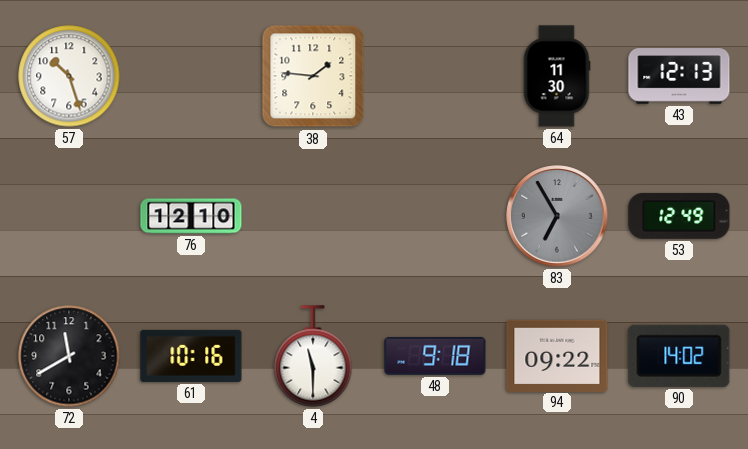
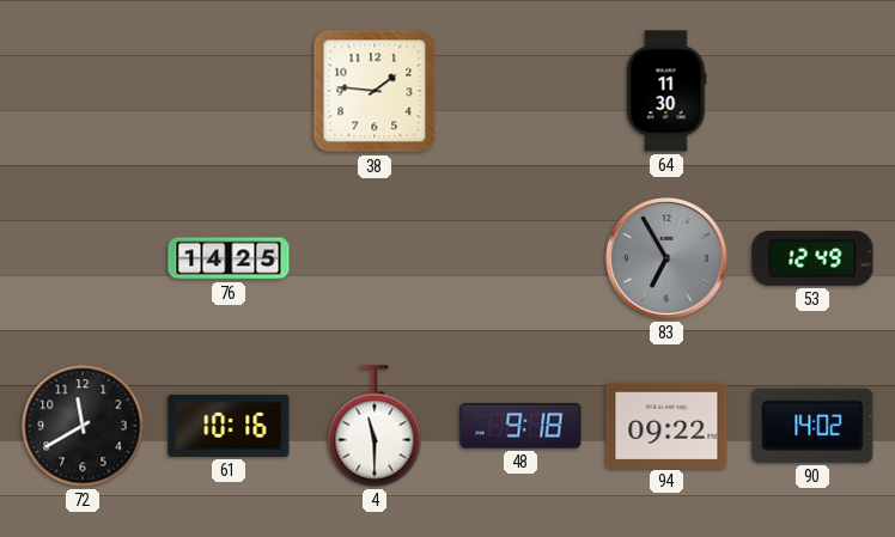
57: 10:27 -> none
43: 12:13 -> none
76: 12:10 -> 14:25
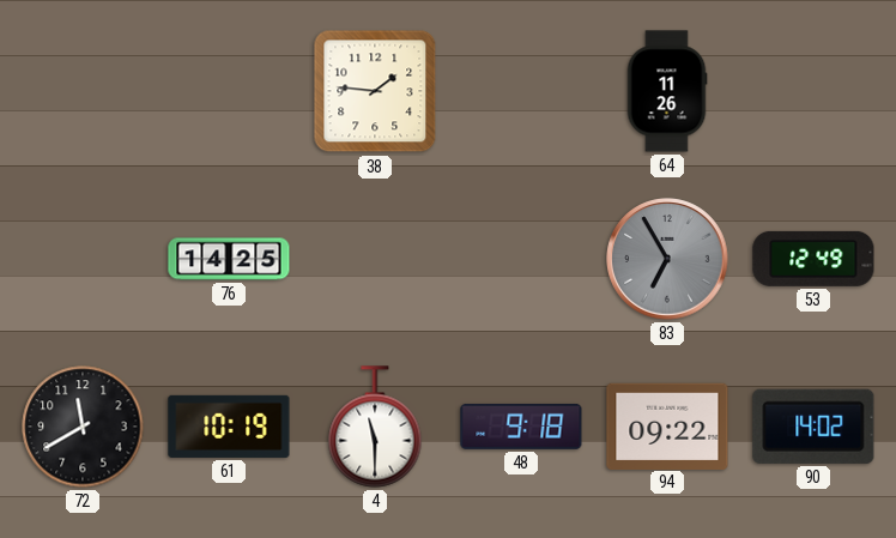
64: 11:30 -> 11:26
61: 10:16 -> 10:19
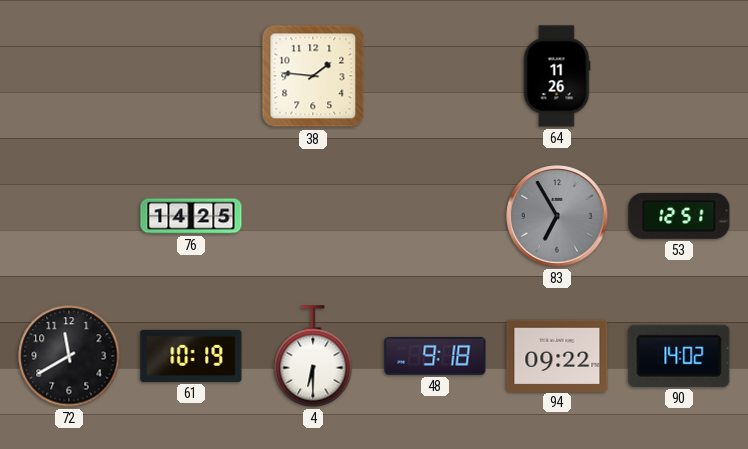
53: 12:49 -> 12:51
4: 11:30 -> 6:30
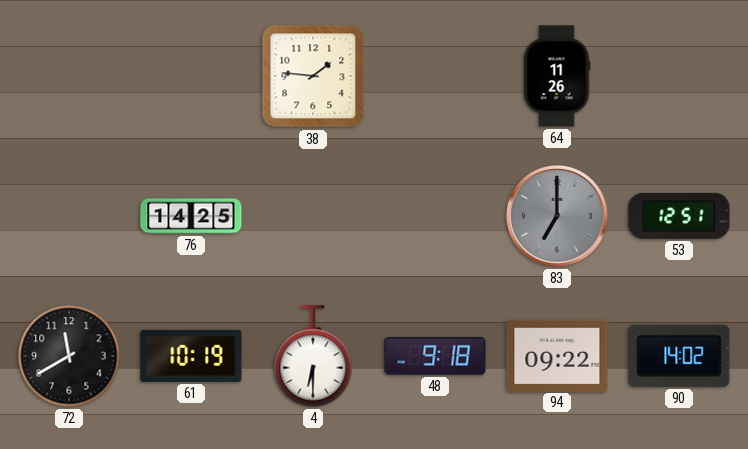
83: 6:55 -> 7:00
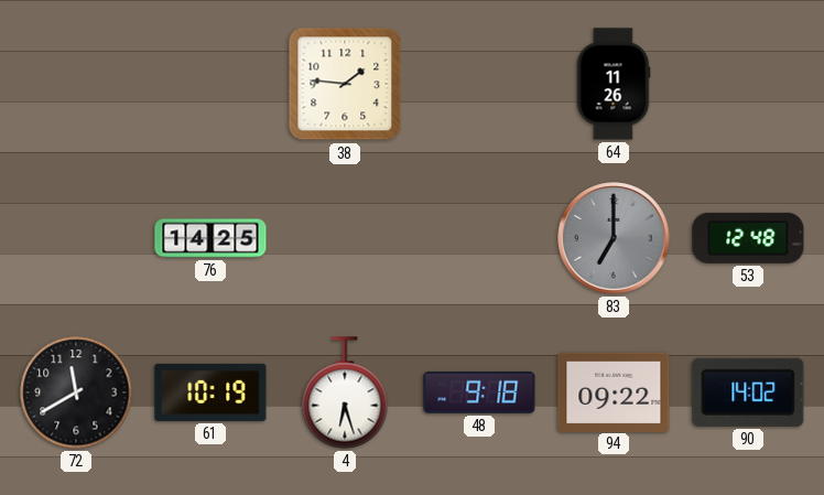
53: 12:51 -> 12:48
4: 6:30 -> 6:27
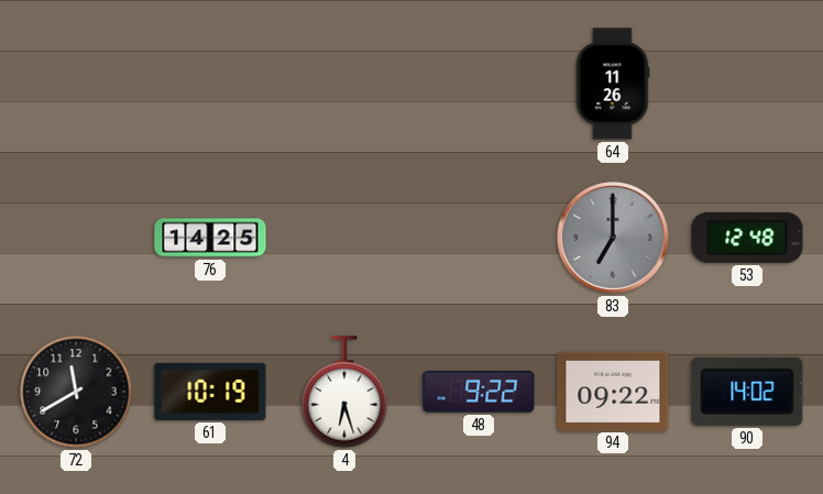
38: 1:46 -> none
48: 9:18 -> 9:22
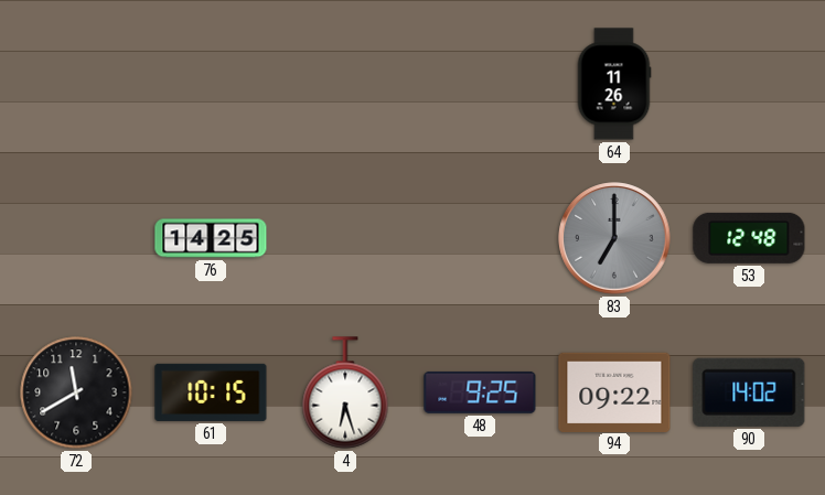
61: 10:19 -> 10:15
48: 9:22 -> 9:25
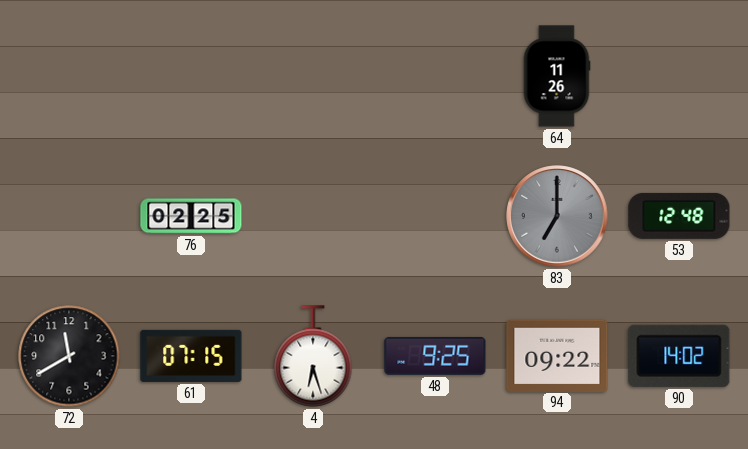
76: 14:25 -> 02:25
61: 10:15 -> 07:15
